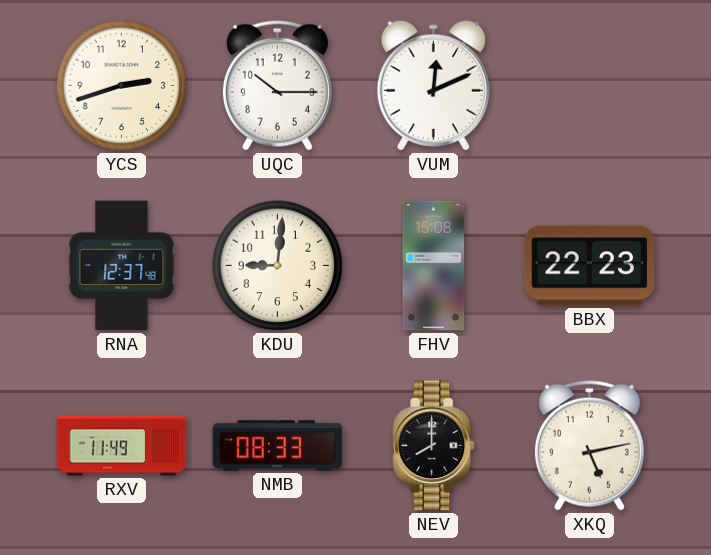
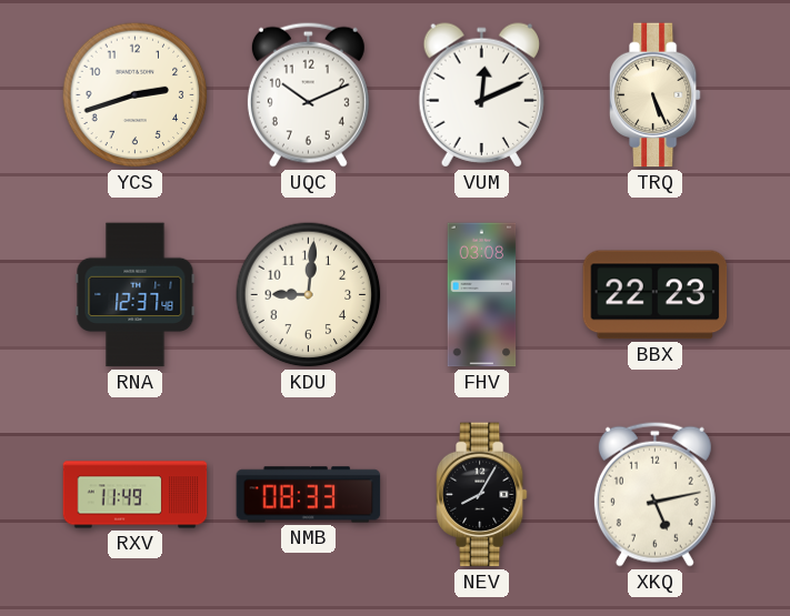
UQC: 10:15 -> 10:11
TRQ: none -> 5:26
FHV: 15:08 -> 03:08
NEV: 8:00 -> 8:05
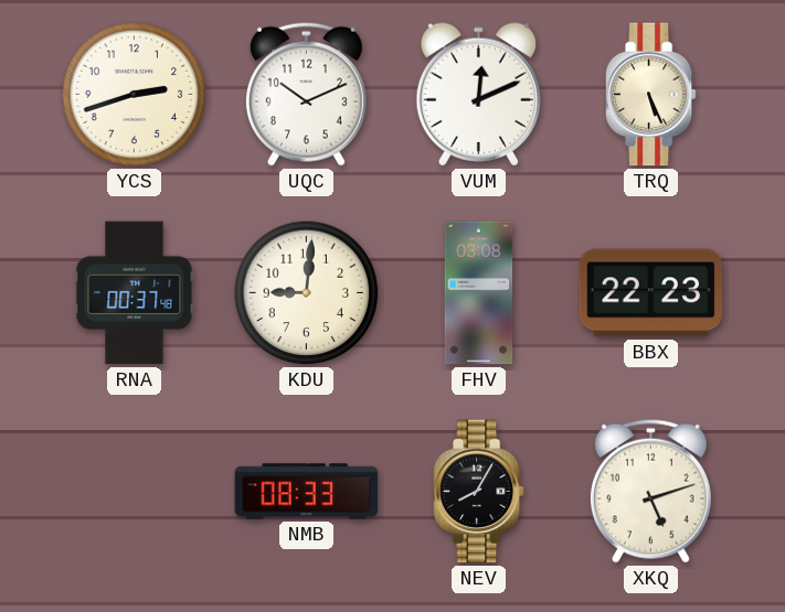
RNA: 12:37 -> 00:37
RXV: 11:49 -> none
XKQ: 5:13 -> 5:12
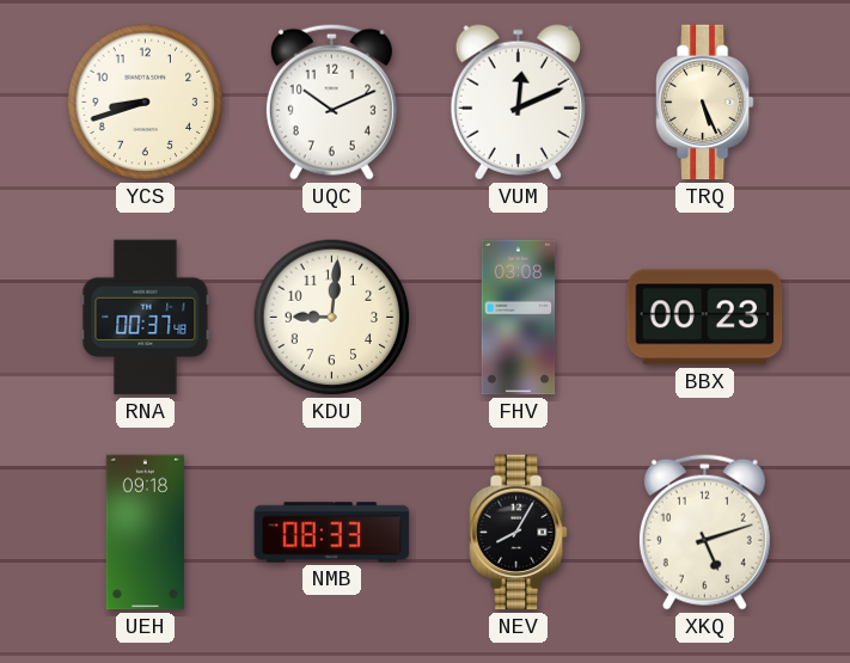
YCS: 2:42 -> 8:42
BBX: 22:23 -> 00:23
UEH: none -> 09:18
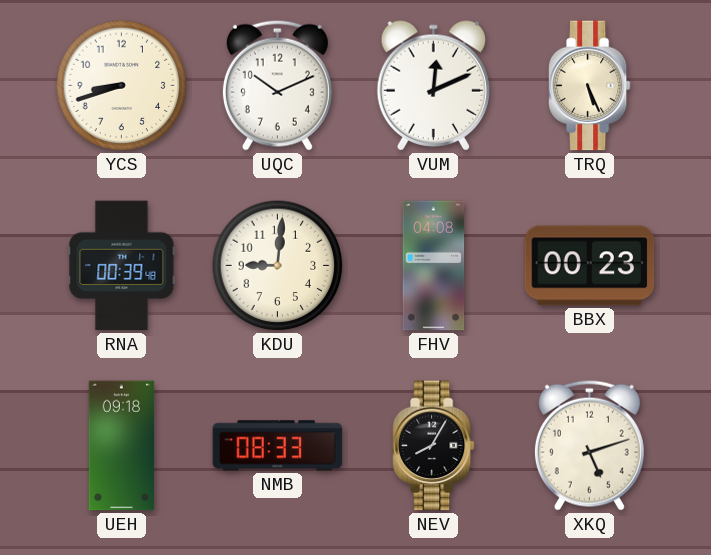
RNA: 00:37 -> 00:39
FHV: 03:08 -> 04:08
